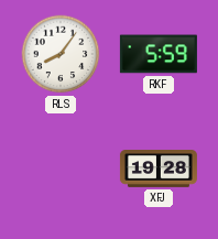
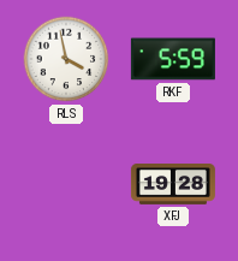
RLS: 8:06 -> 3:58
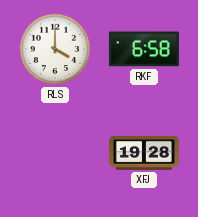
RLS: 3:58 -> 4:00
RKF: 5:59 -> 6:58
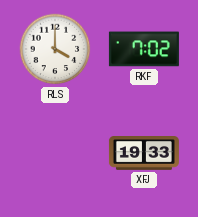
RKF: 6:58 -> 7:02
XFJ: 19:28 -> 19:33
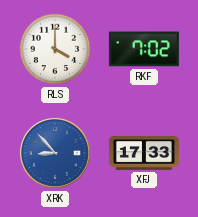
XRK: none -> 8:53
XFJ: 19:33 -> 17:33
